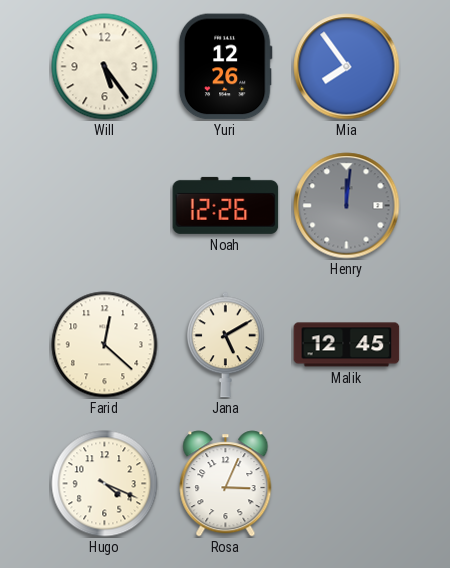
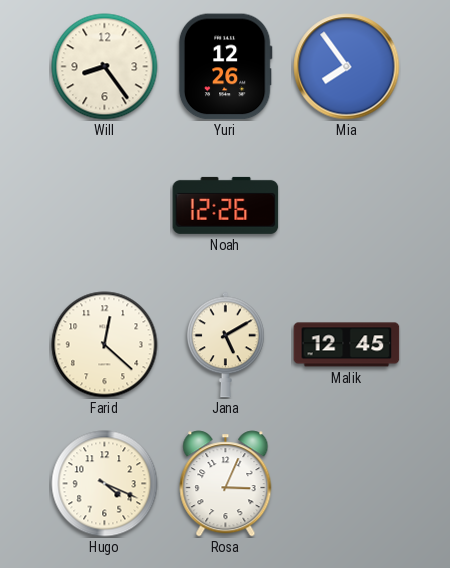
Will: 5:24 -> 8:24
Henry: 12:01 -> none
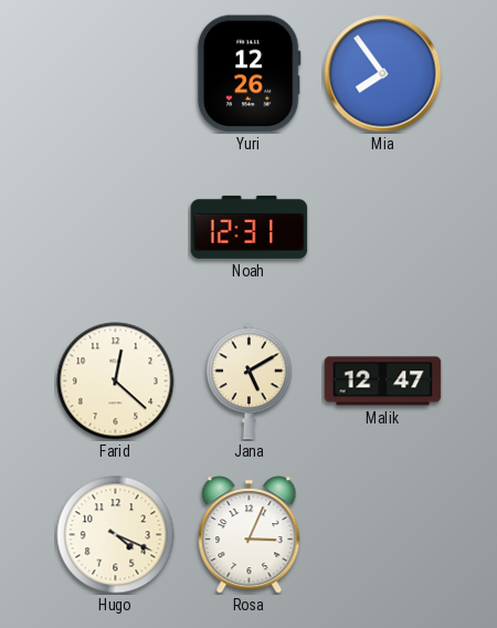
Will: 8:24 -> none
Noah: 12:26 -> 12:31
Malik: 12:45 -> 12:47
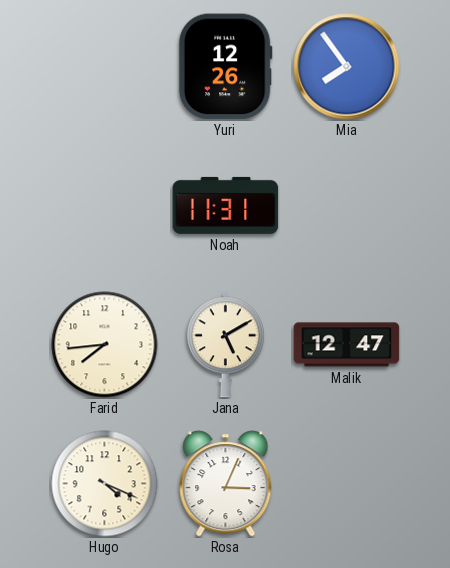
Noah: 12:31 -> 11:31
Farid: 12:22 -> 7:44
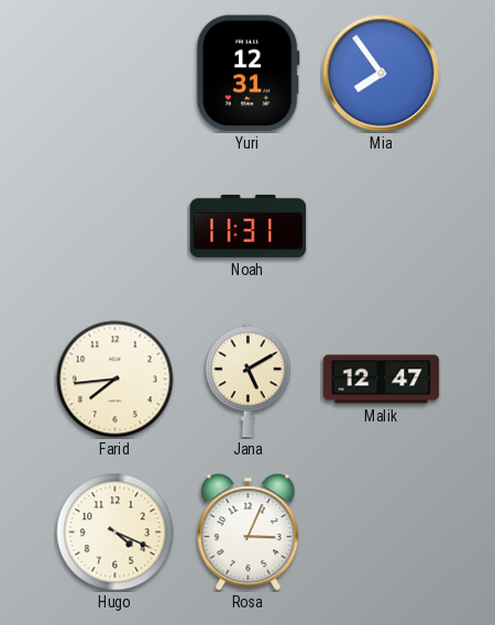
Yuri: 12:26 -> 12:31
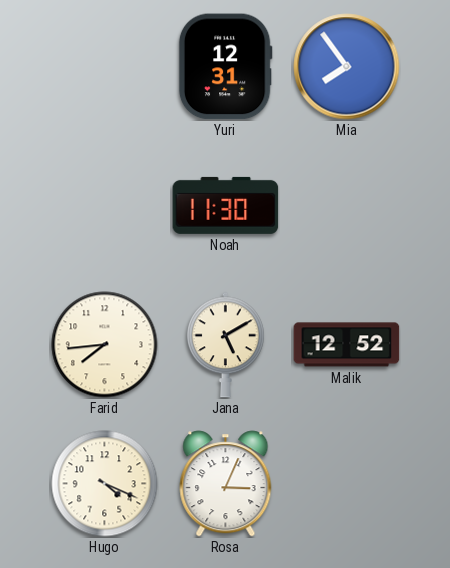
Noah: 11:31 -> 11:30
Malik: 12:47 -> 12:52
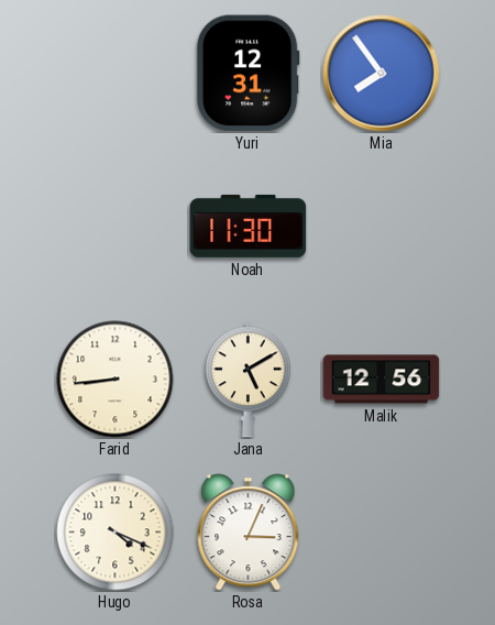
Farid: 7:44 -> 8:44
Malik: 12:52 -> 12:56
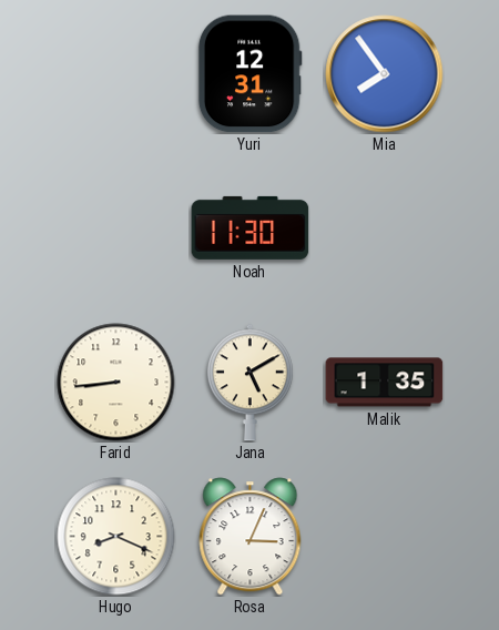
Malik: 12:56 -> 1:35
Hugo: 4:19 -> 8:19
